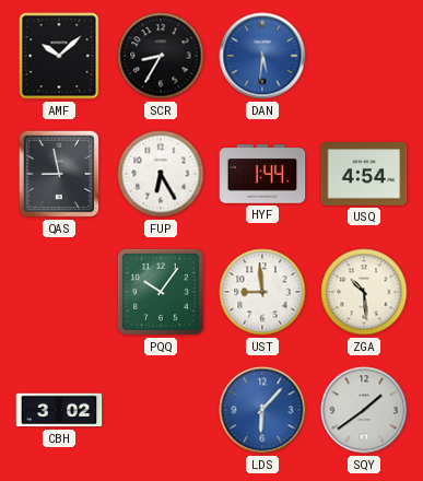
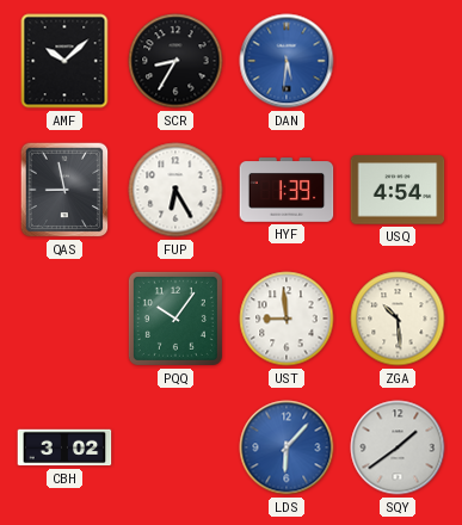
HYF: 1:44 -> 1:39
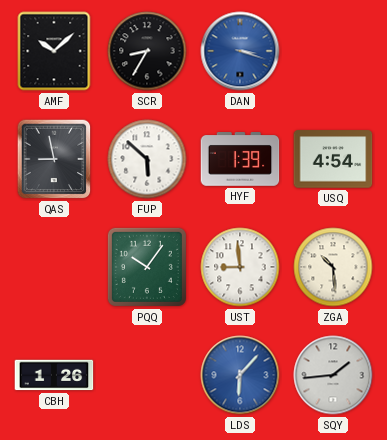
DAN: 5:31 -> 3:18
FUP: 6:25 -> 5:52
CBH: 3:02 -> 1:26
SQY: 1:39 -> 1:44
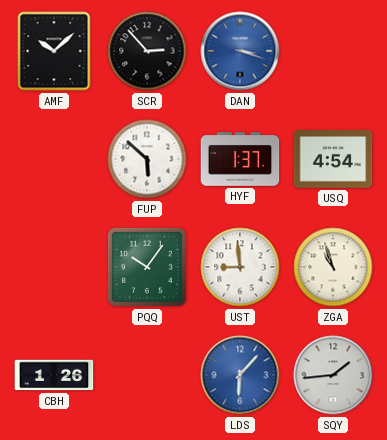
SCR: 8:35 -> 2:53
QAS: 8:58 -> none
HYF: 1:39 -> 1:37
ZGA: 10:29 -> 10:57
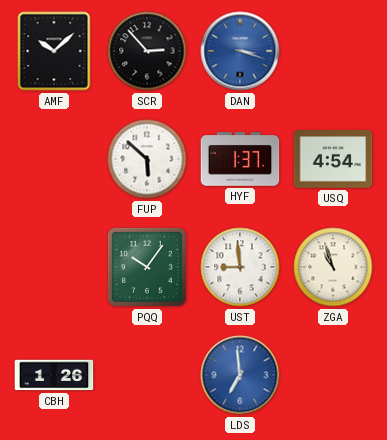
LDS: 6:07 -> 6:59
SQY: 1:44 -> none
